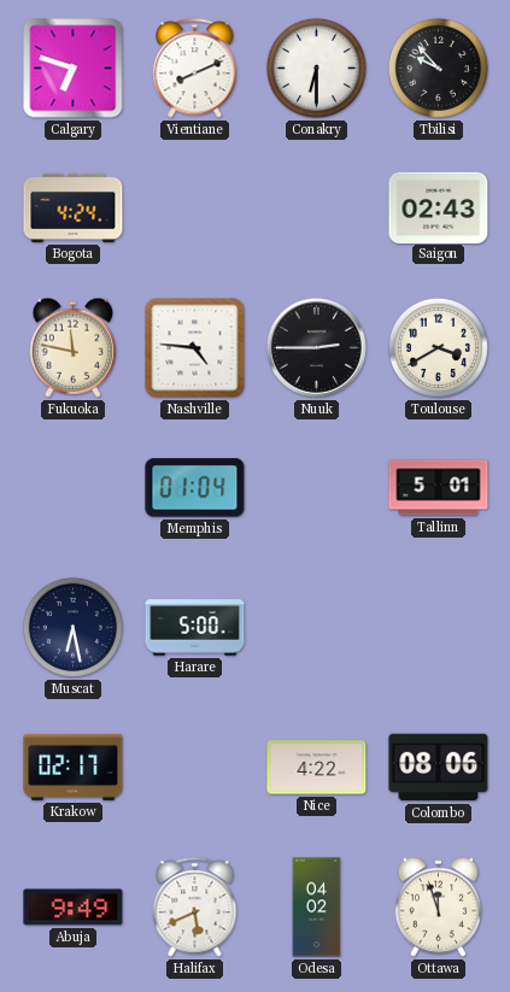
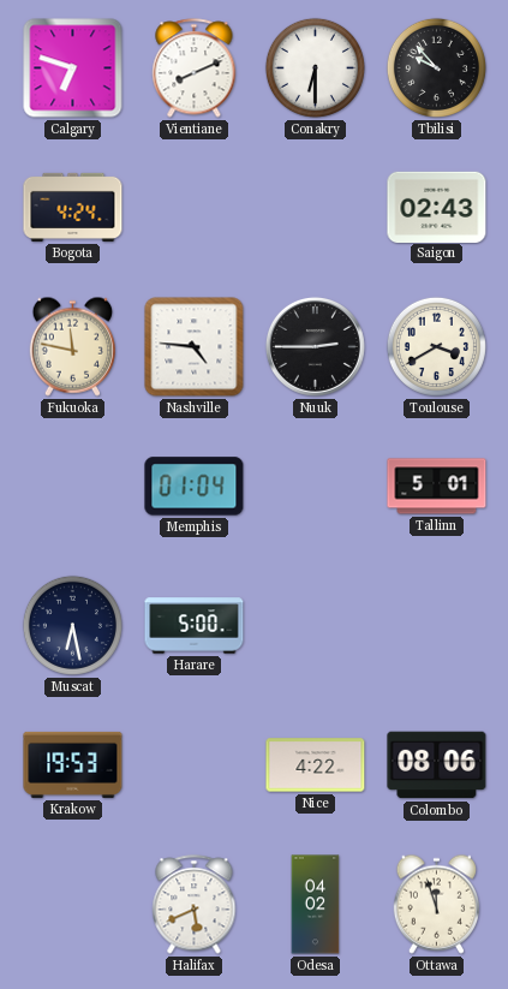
Krakow: 02:17 -> 19:53
Abuja: 9:49 -> none
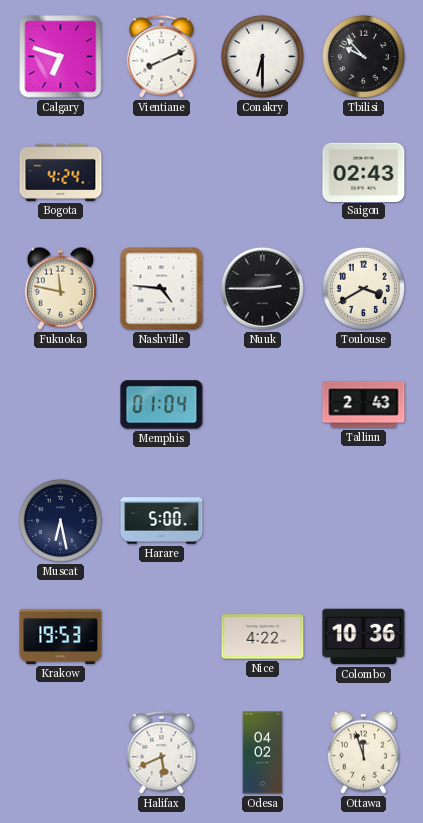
Tallinn: 5:01 -> 2:43
Colombo: 08:06 -> 10:36
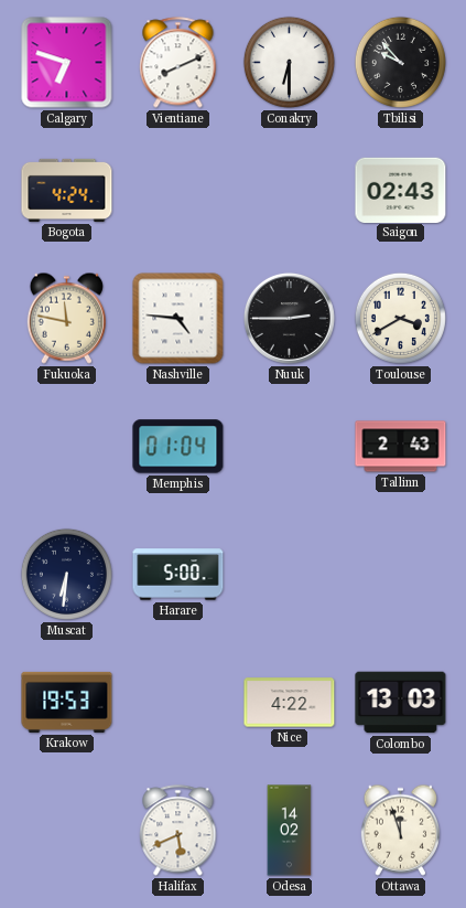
Muscat: 6:28 -> 6:31
Colombo: 10:36 -> 13:03
Odesa: 04:02 -> 14:02
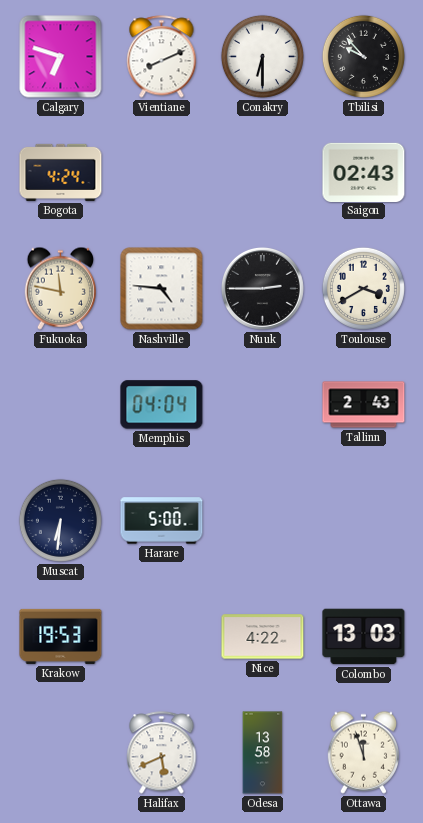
Memphis: 01:04 -> 04:04
Odesa: 14:02 -> 13:58
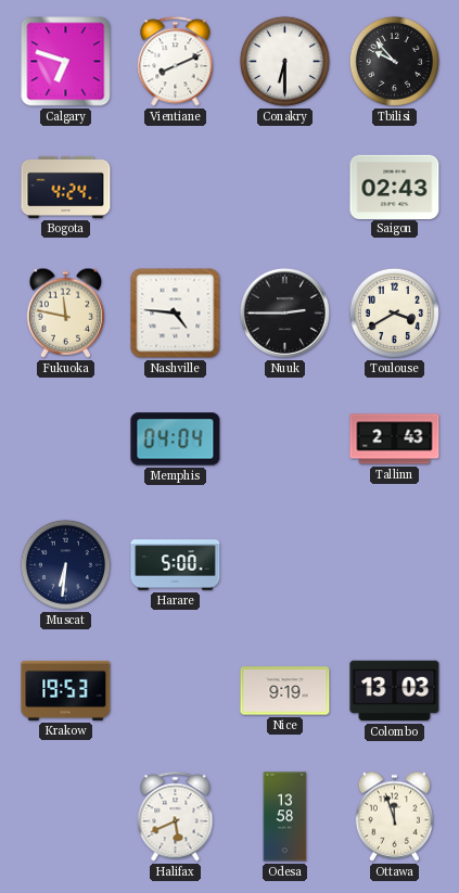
Nice: 4:22 -> 9:19
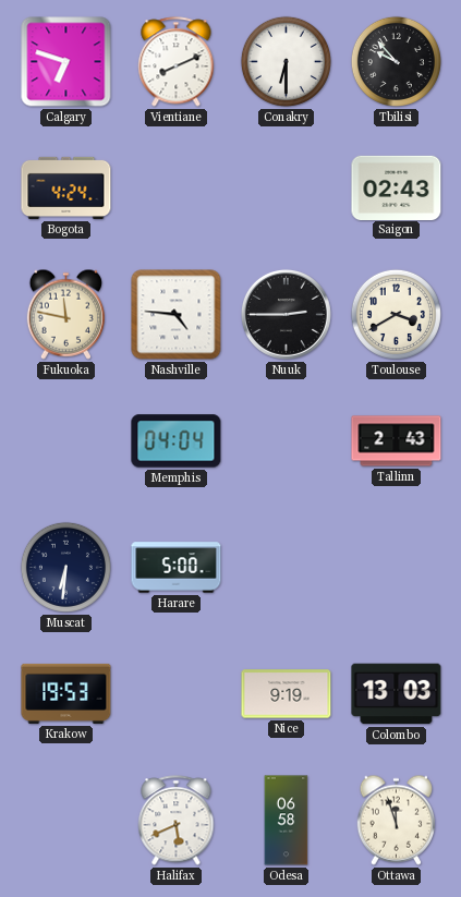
Odesa: 13:58 -> 06:58
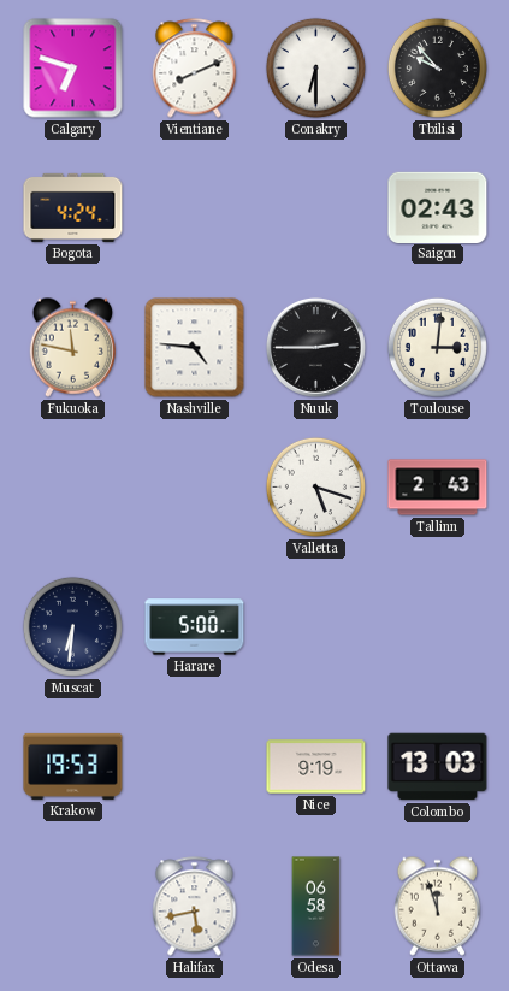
Toulouse: 3:40 -> 3:01
Memphis: 04:04 -> none
Valletta: none -> 5:18
Halifax: 5:41 -> 5:43
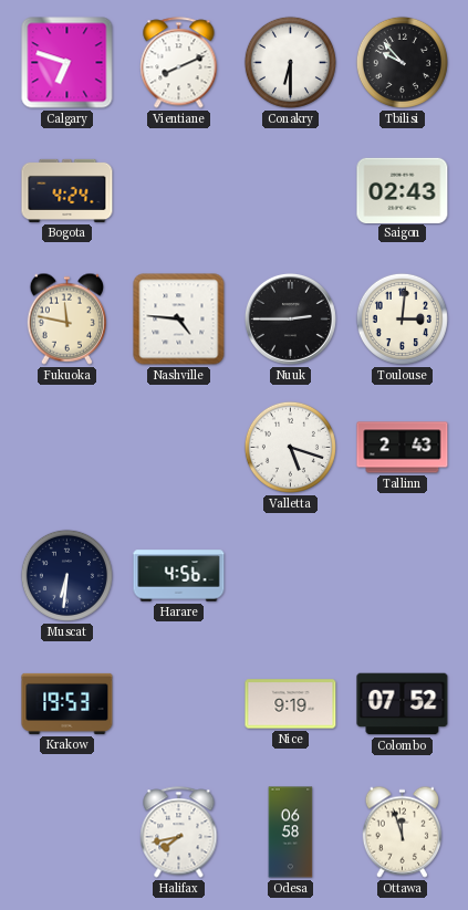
Harare: 5:00 -> 4:56
Colombo: 13:03 -> 07:52
Halifax: 5:43 -> 7:43
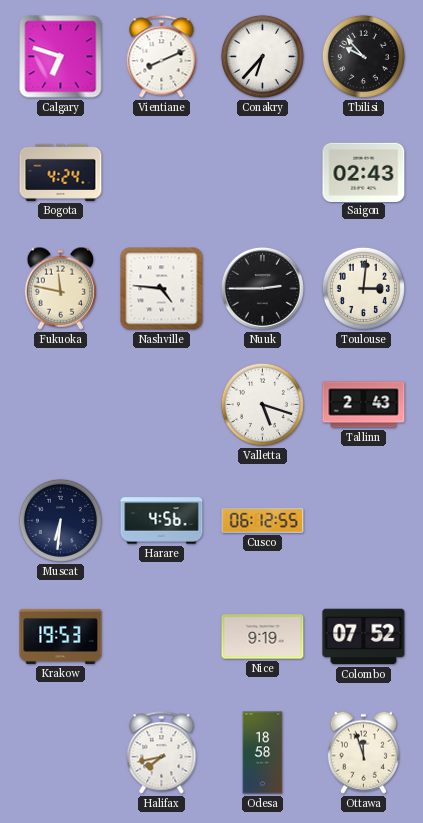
Conakry: 6:30 -> 6:37
Cusco: none -> 06:12
Odesa: 06:58 -> 18:58
